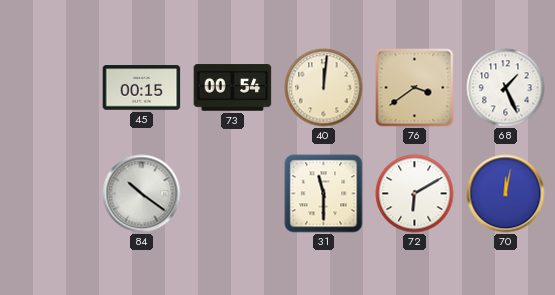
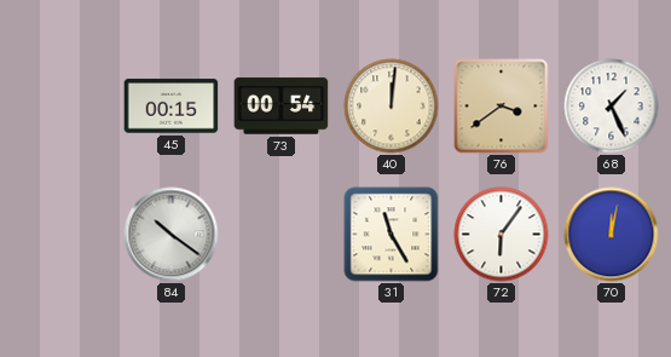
31: 11:30 -> 11:25
72: 6:10 -> 6:06
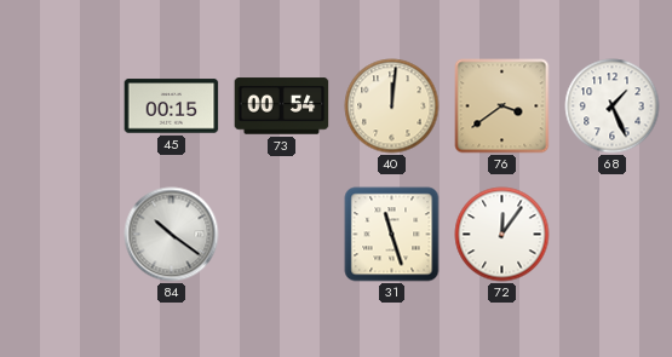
31: 11:25 -> 11:27
72: 6:06 -> 12:06
70: 12:02 -> none
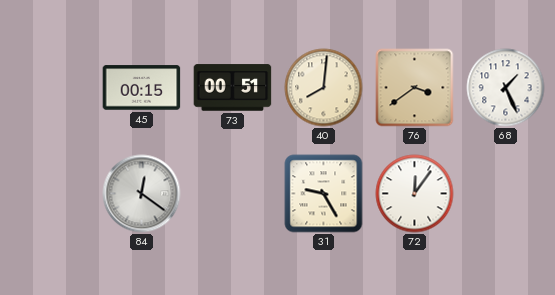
73: 00:54 -> 00:51
40: 12:01 -> 8:01
84: 10:21 -> 12:21
31: 11:27 -> 9:25
